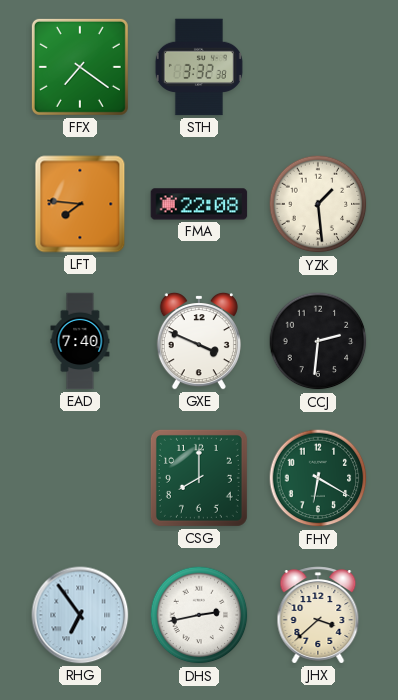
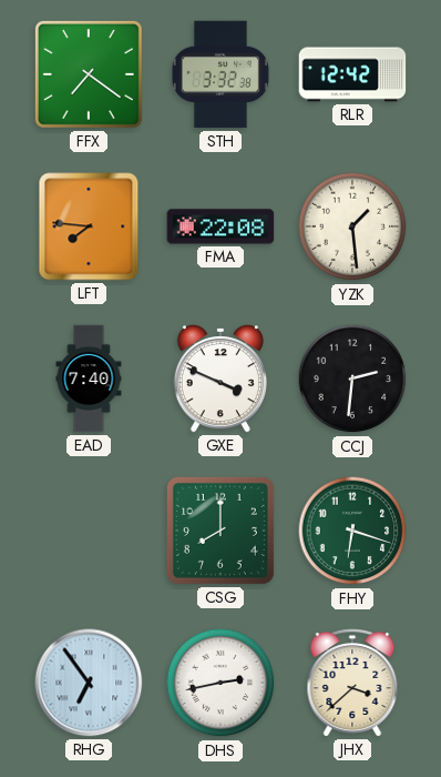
RLR: none -> 12:42
FHY: 6:20 -> 6:18
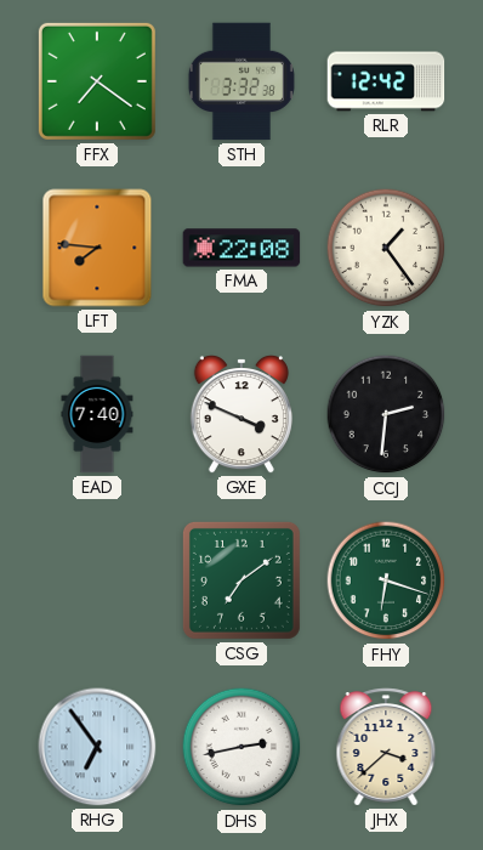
YZK: 1:29 -> 1:24
CSG: 8:00 -> 7:09
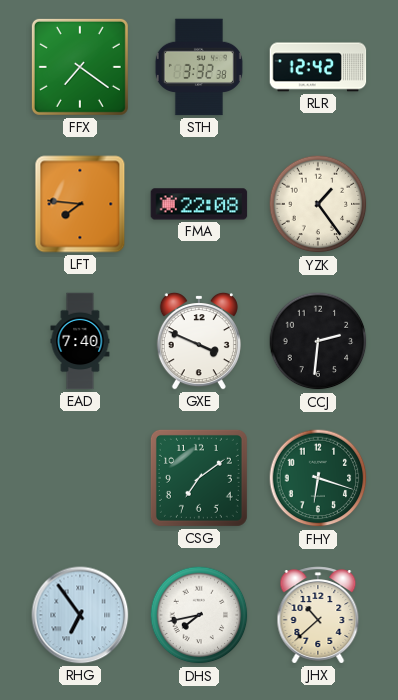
DHS: 2:43 -> 7:43
JHX: 3:38 -> 10:38
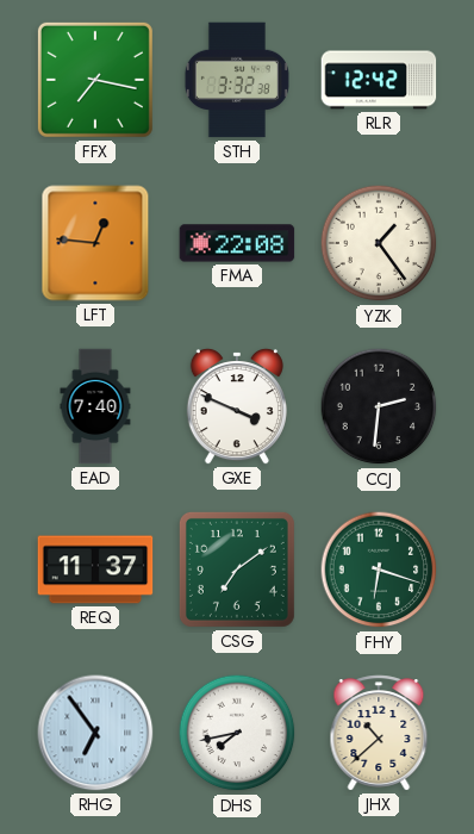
FFX: 7:21 -> 7:17
LFT: 7:46 -> 12:46
REQ: none -> 11:37
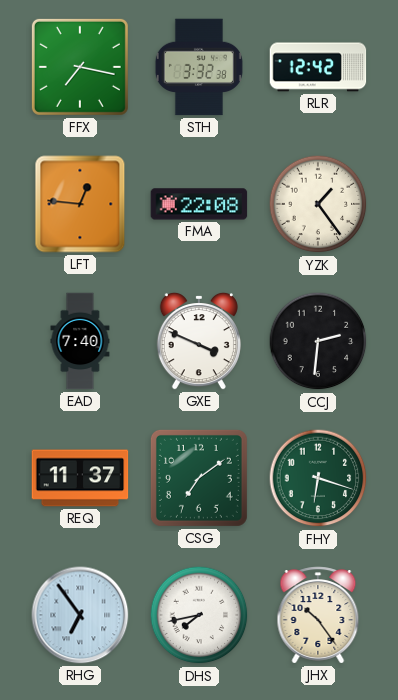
JHX: 10:38 -> 10:24
